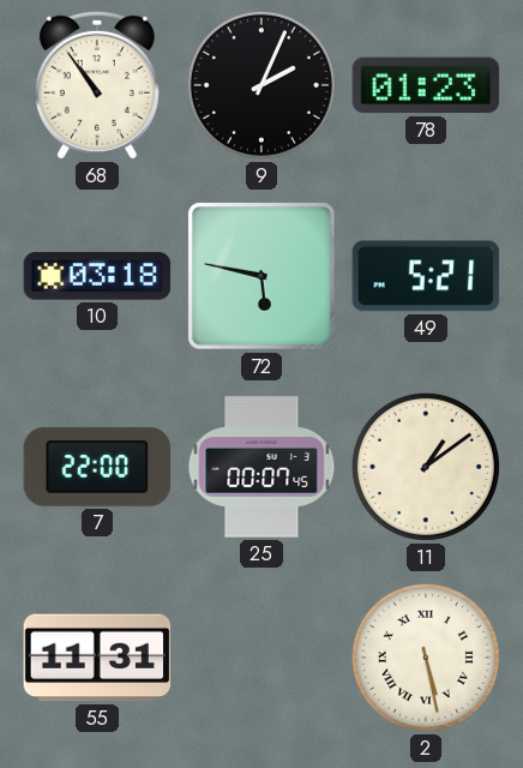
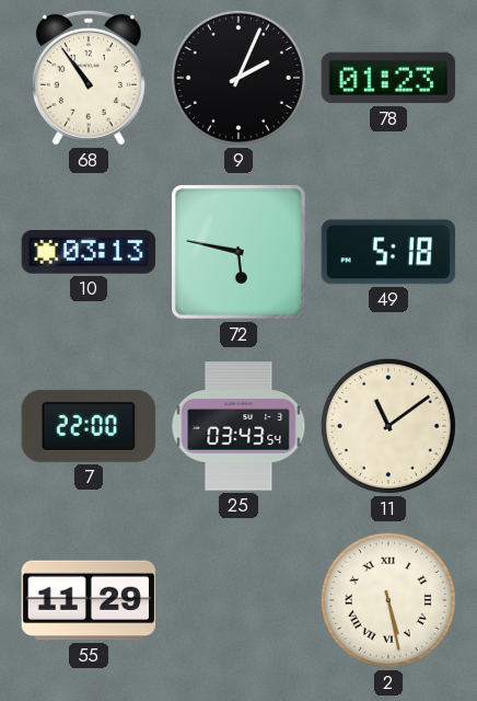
10: 03:18 -> 03:13
49: 5:21 -> 5:18
25: 00:07 -> 03:43
11: 1:09 -> 11:09
55: 11:31 -> 11:29
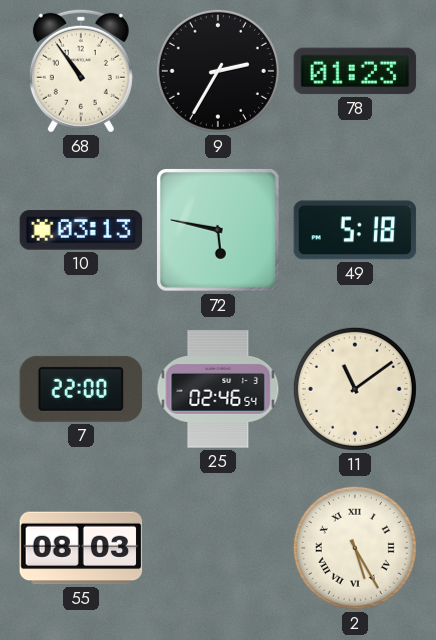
9: 2:04 -> 2:35
25: 03:43 -> 02:46
55: 11:29 -> 08:03
2: 5:28 -> 5:25
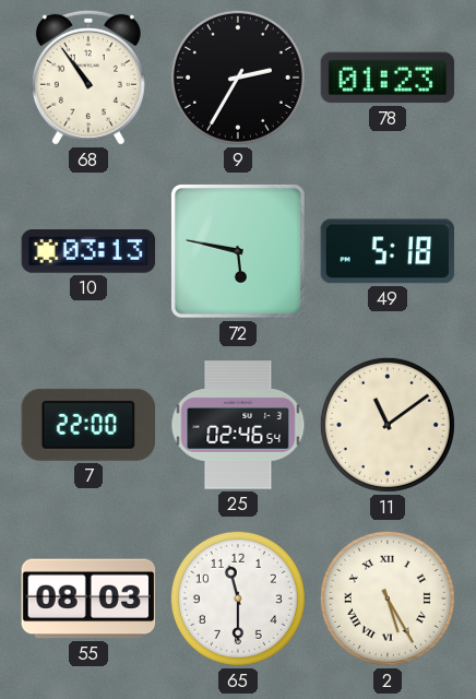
65: none -> 11:30
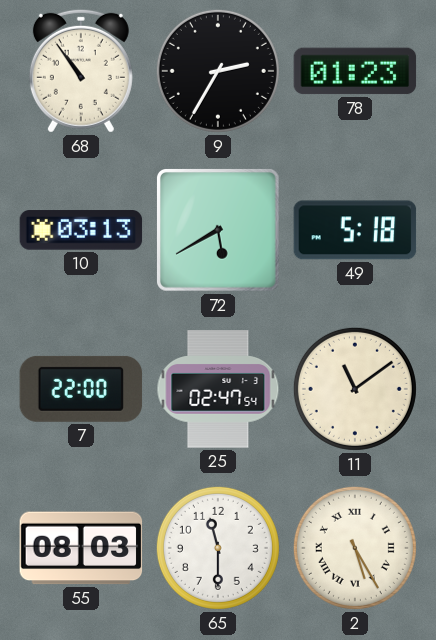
72: 5:47 -> 5:40
25: 02:46 -> 02:47
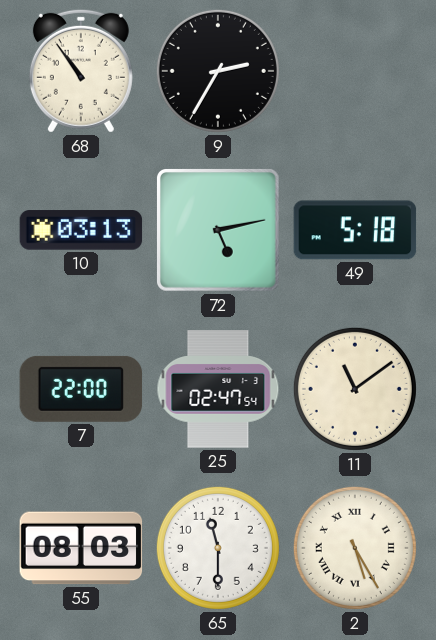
78: 01:23 -> none
72: 5:40 -> 5:13
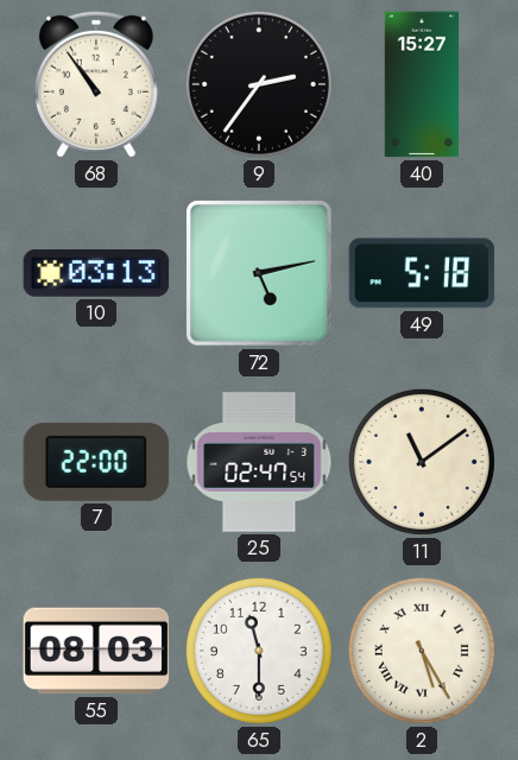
9: 2:35 -> 2:36
40: none -> 15:27
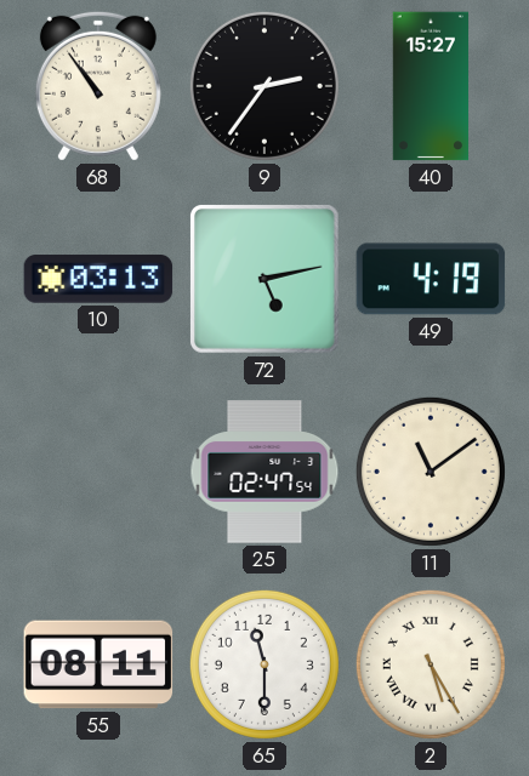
49: 5:18 -> 4:19
7: 22:00 -> none
55: 08:03 -> 08:11
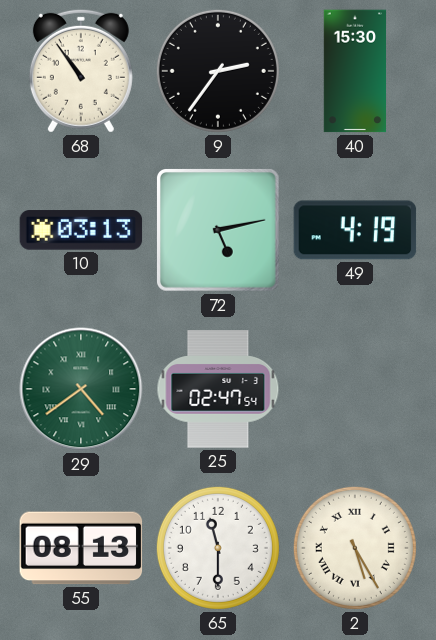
40: 15:27 -> 15:30
29: none -> 4:39
11: 11:09 -> none
55: 08:11 -> 08:13
